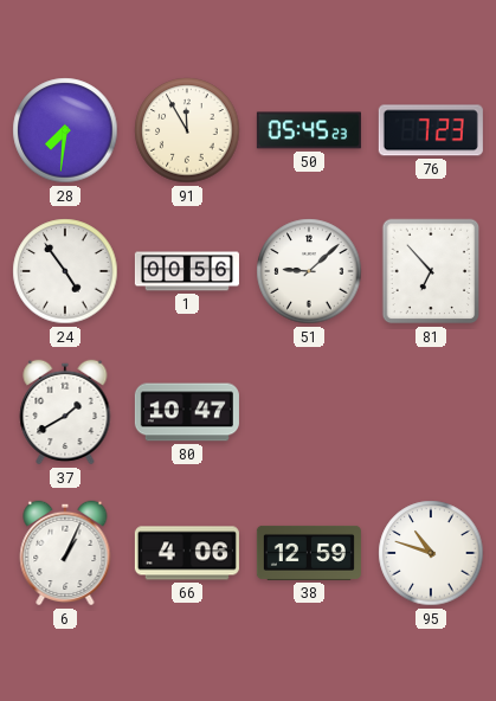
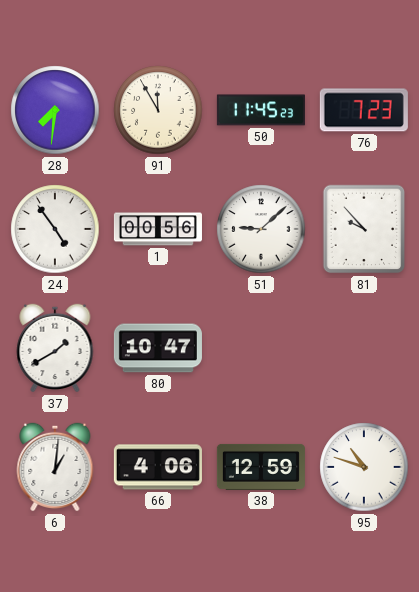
50: 05:45 -> 11:45
81: 6:53 -> 9:53
6: 1:04 -> 1:01
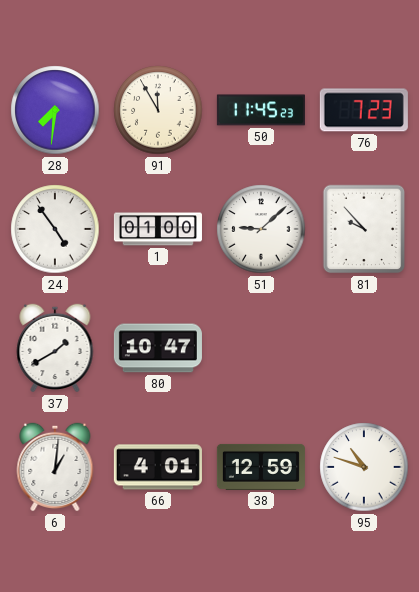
1: 00:56 -> 01:00
66: 4:06 -> 4:01
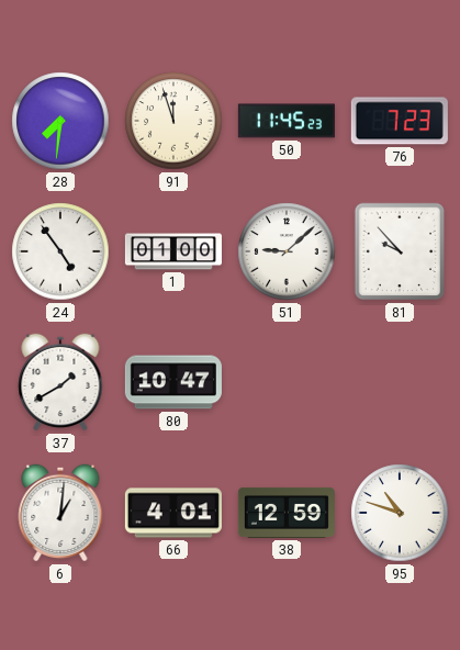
91: 11:55 -> 11:57
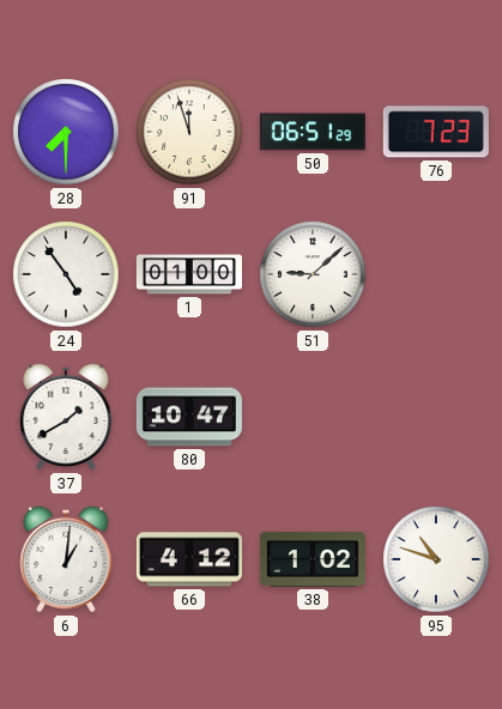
28: 7:31 -> 7:30
50: 11:45 -> 06:51
81: 9:53 -> none
66: 4:01 -> 4:12
38: 12:59 -> 1:02
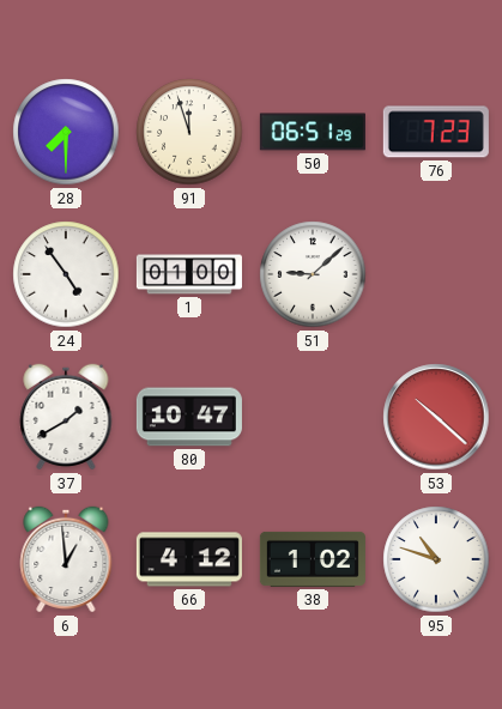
53: none -> 10:22
6: 1:01 -> 12:59
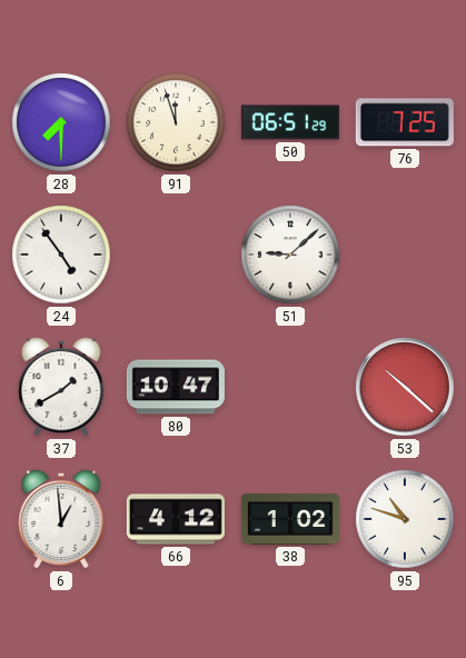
76: 7:23 -> 7:25
1: 01:00 -> none
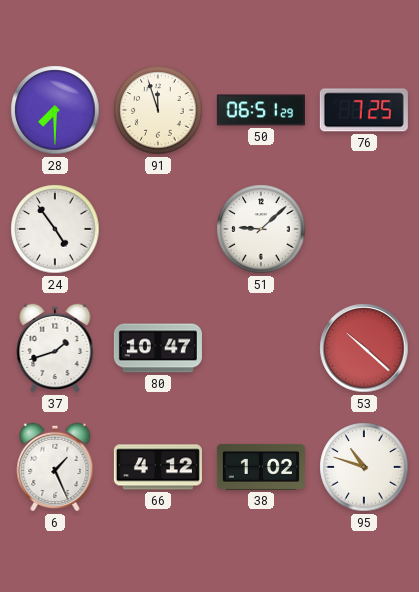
37: 1:40 -> 1:42
6: 12:59 -> 1:26
